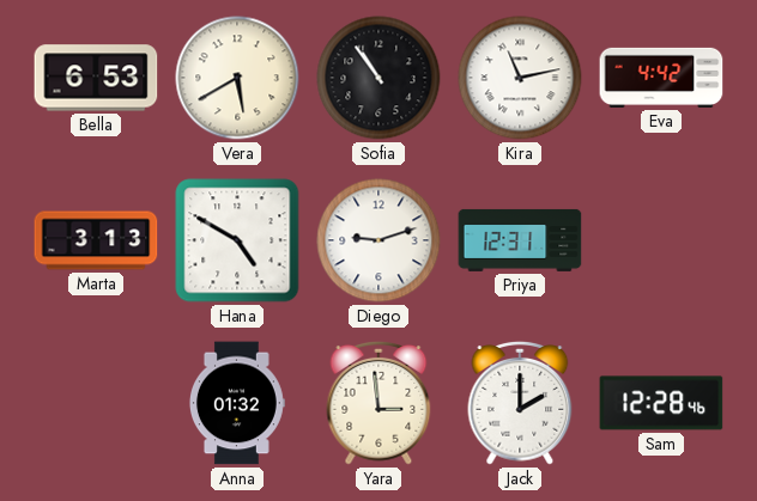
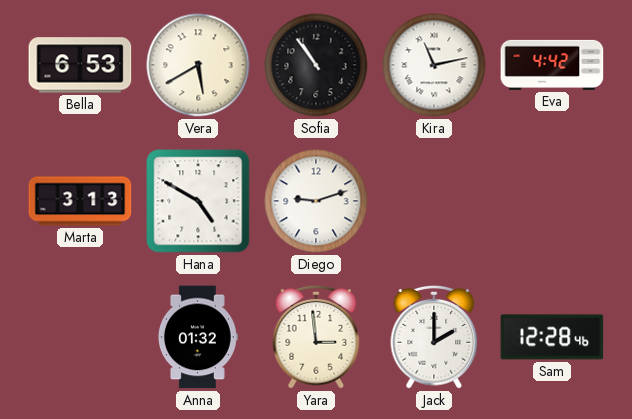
Priya: 12:31 -> none
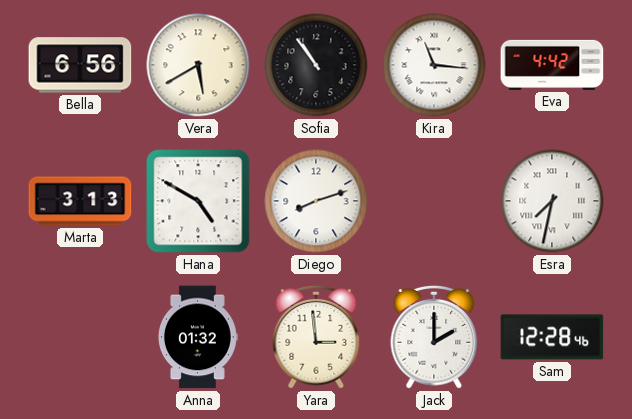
Bella: 6:53 -> 6:56
Kira: 11:13 -> 11:16
Diego: 9:12 -> 8:12
Esra: none -> 7:32
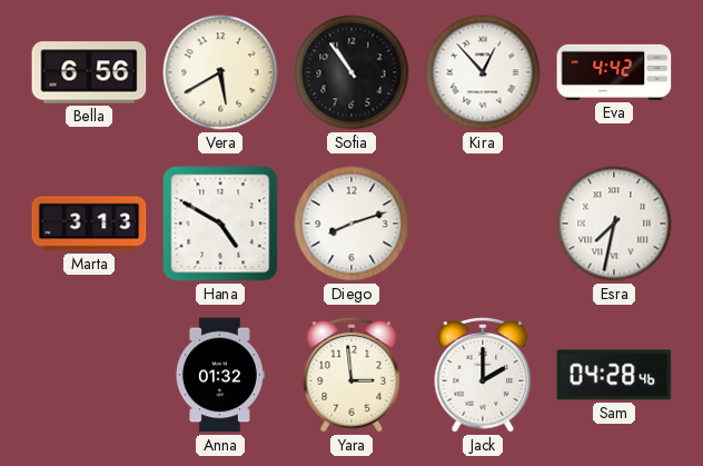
Kira: 11:16 -> 12:53
Sam: 12:28 -> 04:28
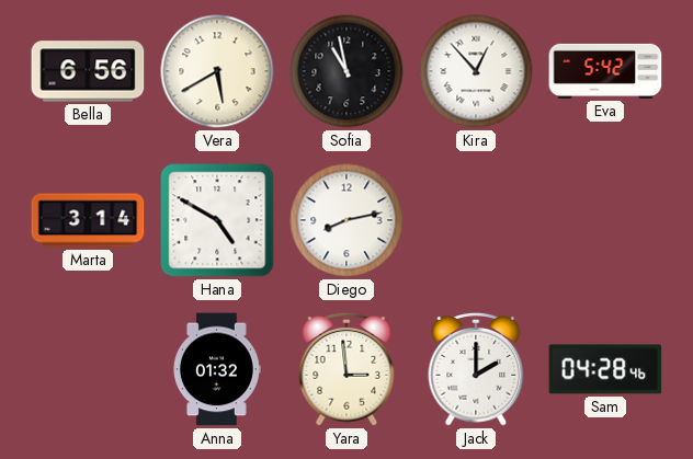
Sofia: 10:54 -> 10:58
Eva: 4:42 -> 5:42
Marta: 3:13 -> 3:14
Diego: 8:12 -> 8:13
Esra: 7:32 -> none
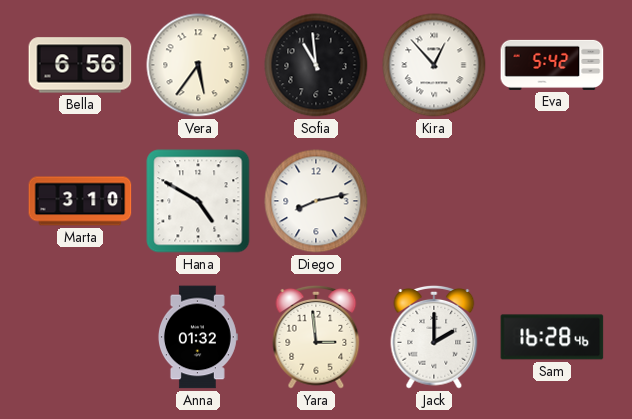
Vera: 5:40 -> 5:36
Sofia: 10:58 -> 10:59
Marta: 3:14 -> 3:10
Sam: 04:28 -> 16:28
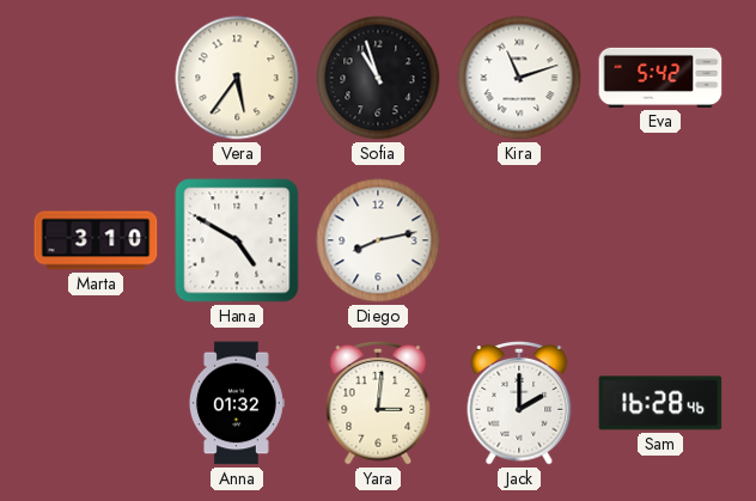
Bella: 6:56 -> none
Sofia: 10:59 -> 10:57
Kira: 12:53 -> 11:12
Yara: 2:59 -> 3:01
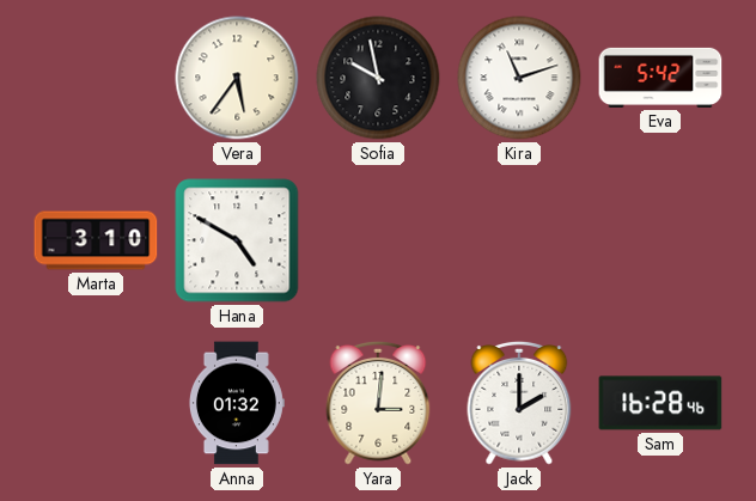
Sofia: 10:57 -> 9:58
Diego: 8:13 -> none
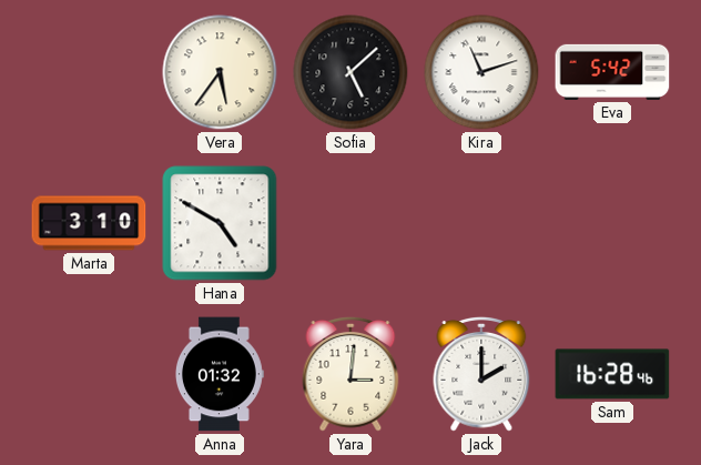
Sofia: 9:58 -> 5:08
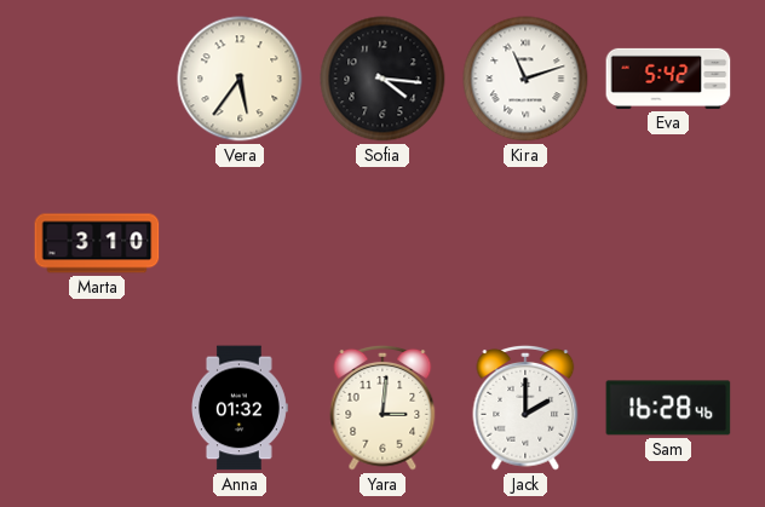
Sofia: 5:08 -> 4:16
Hana: 4:50 -> none
